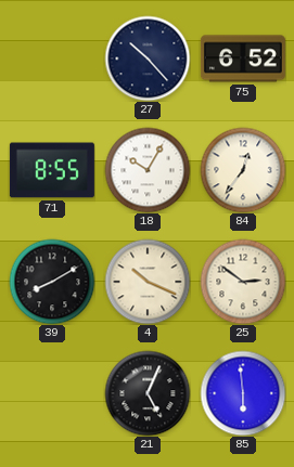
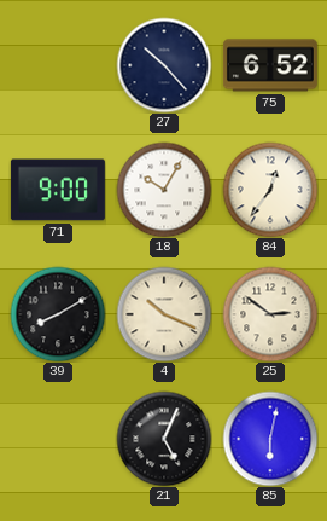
71: 8:55 -> 9:00
85: 5:59 -> 6:02
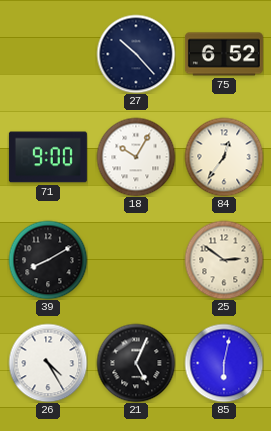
4: 10:19 -> none
26: none -> 4:25
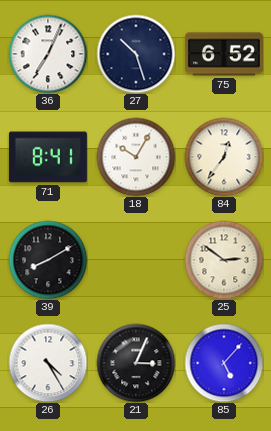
36: none -> 7:04
27: 10:23 -> 10:27
71: 9:00 -> 8:41
21: 5:04 -> 3:04
85: 6:02 -> 5:07
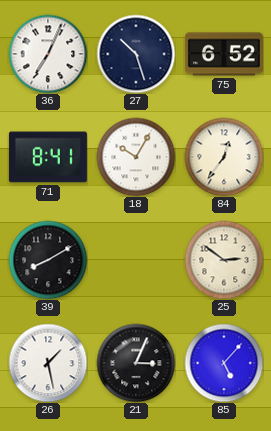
26: 4:25 -> 1:28
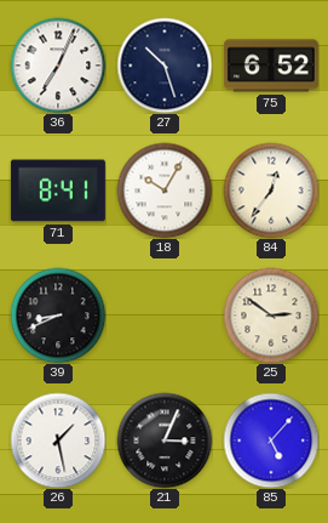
39: 8:10 -> 8:41
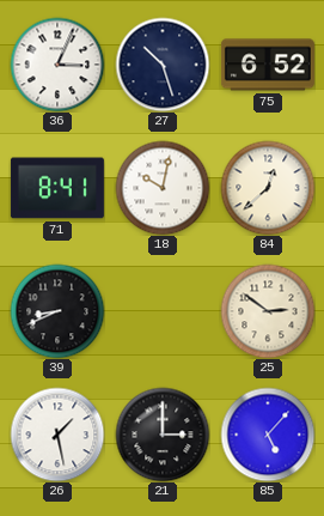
36: 7:04 -> 3:04
18: 10:05 -> 10:02
84: 12:36 -> 12:38
21: 3:04 -> 3:00
